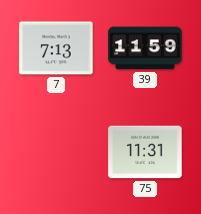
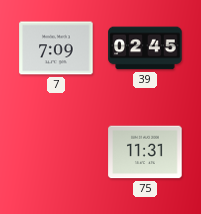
7: 7:13 -> 7:09
39: 11:59 -> 02:45
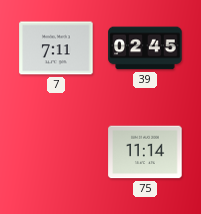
7: 7:09 -> 7:11
75: 11:31 -> 11:14
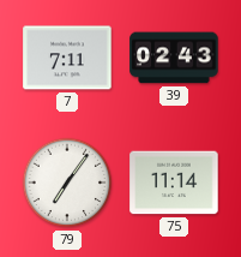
39: 02:45 -> 02:43
79: none -> 7:06
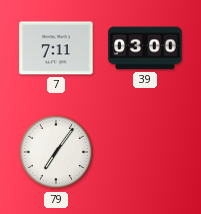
39: 02:43 -> 03:00
75: 11:14 -> none
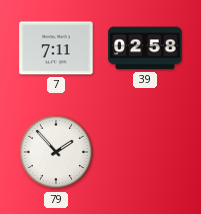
39: 03:00 -> 02:58
79: 7:06 -> 1:53
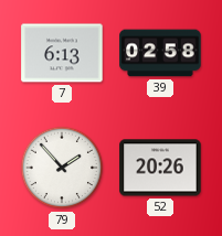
7: 7:11 -> 6:13
52: none -> 20:26
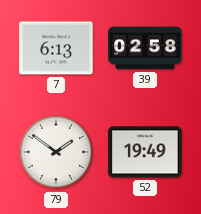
79: 1:53 -> 1:51
52: 20:26 -> 19:49
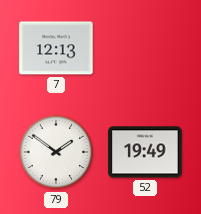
7: 6:13 -> 12:13
39: 02:58 -> none
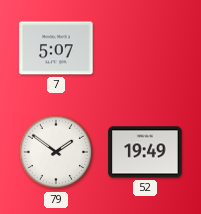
7: 12:13 -> 5:07
